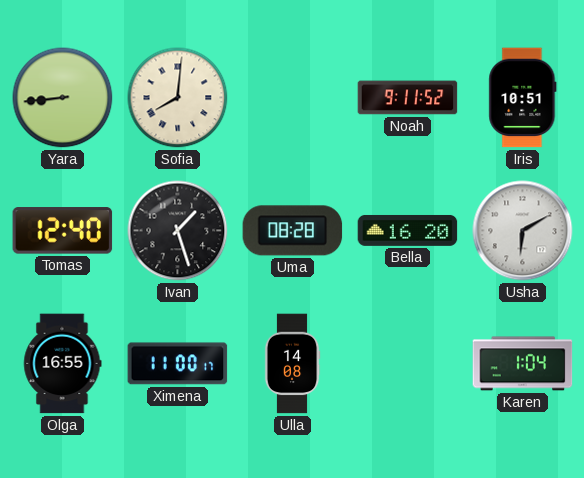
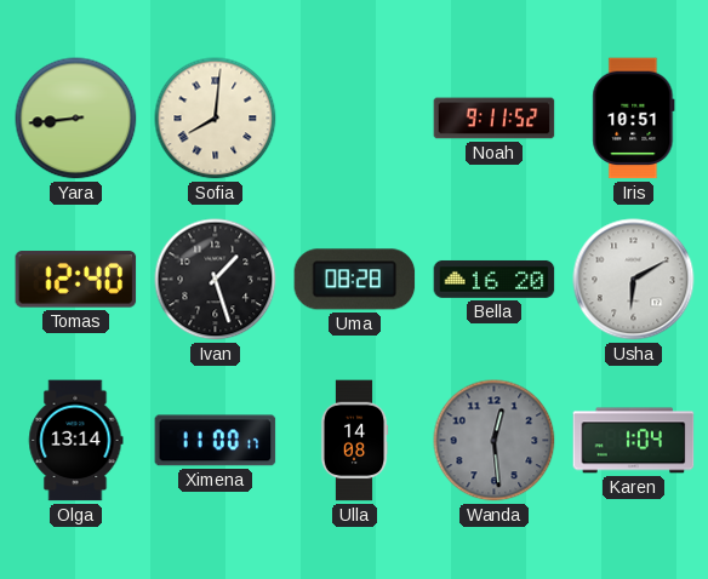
Olga: 16:55 -> 13:14
Wanda: none -> 12:29
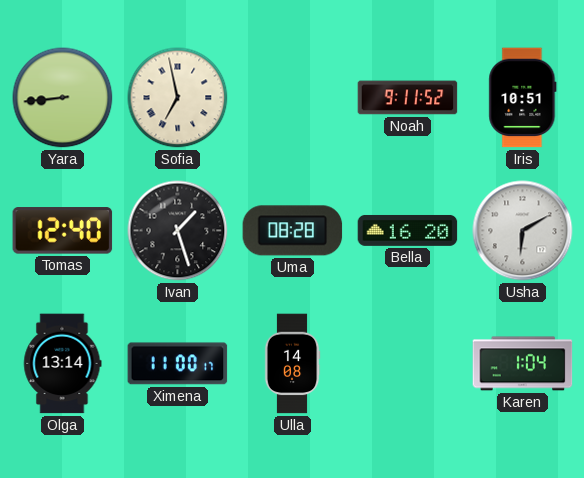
Sofia: 8:01 -> 6:58
Wanda: 12:29 -> none
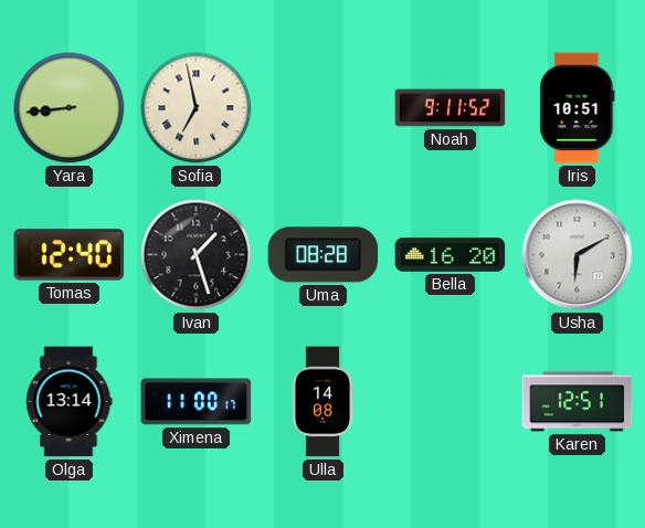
Karen: 1:04 -> 12:51
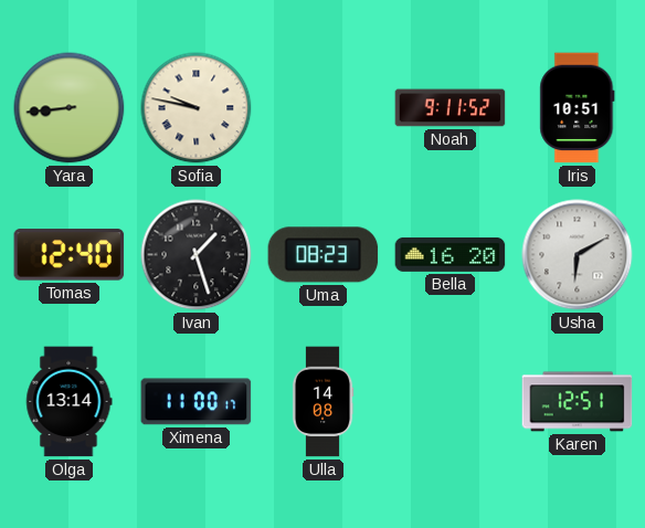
Sofia: 6:58 -> 9:47
Uma: 08:28 -> 08:23
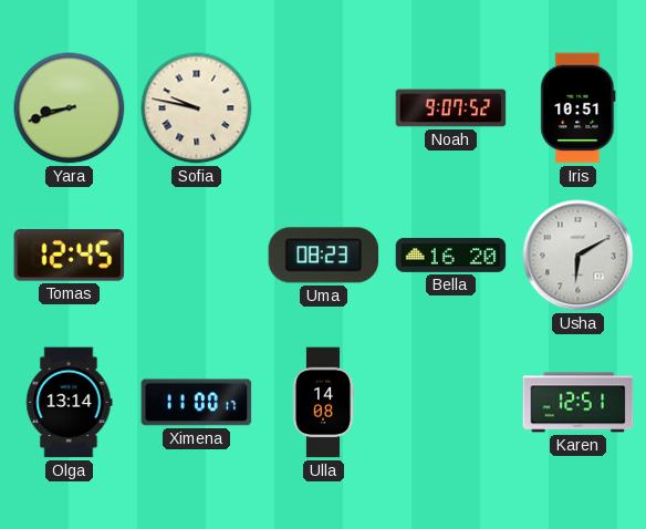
Yara: 8:44 -> 8:42
Noah: 9:11 -> 9:07
Tomas: 12:40 -> 12:45
Ivan: 1:27 -> none
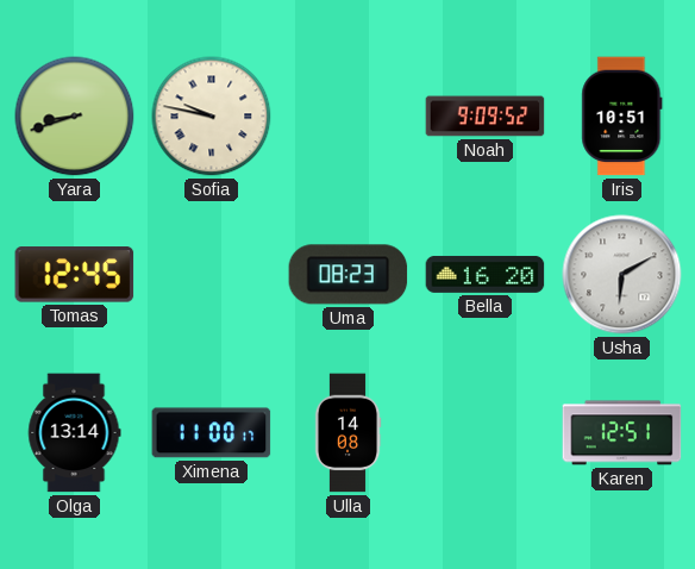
Noah: 9:07 -> 9:09
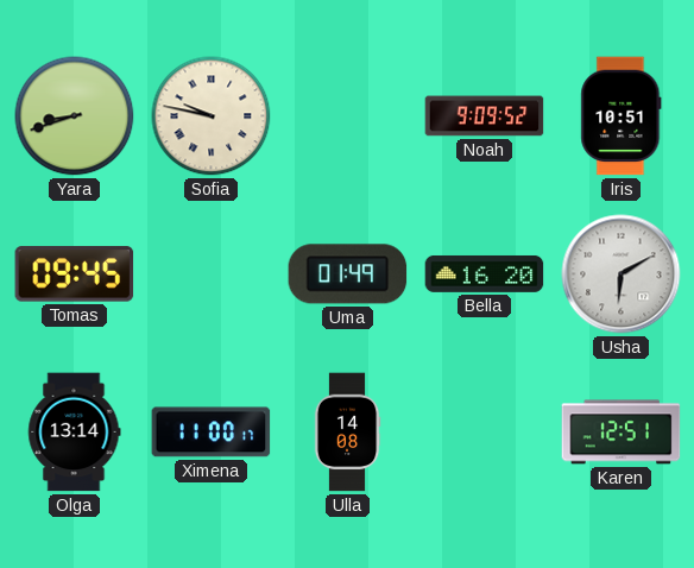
Tomas: 12:45 -> 09:45
Uma: 08:23 -> 01:49
